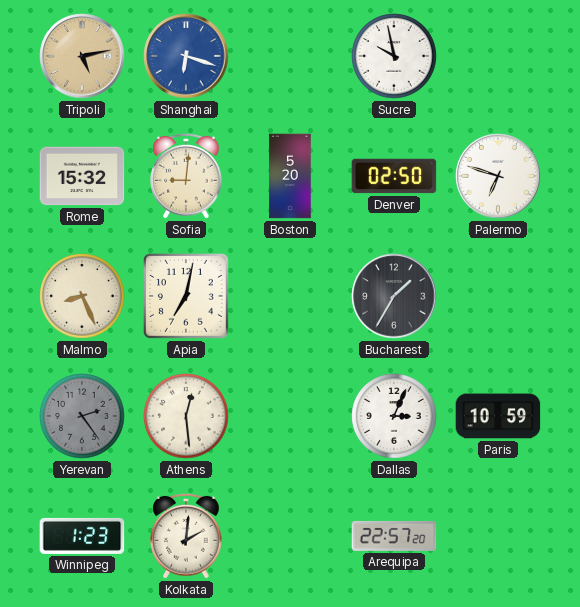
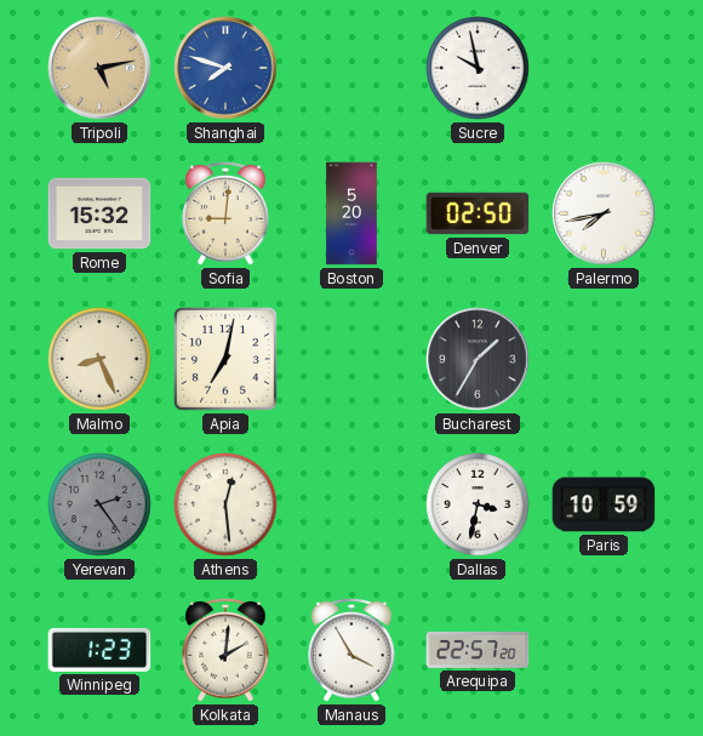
Shanghai: 6:18 -> 7:48
Palermo: 6:48 -> 7:43
Dallas: 3:04 -> 3:32
Manaus: none -> 3:55
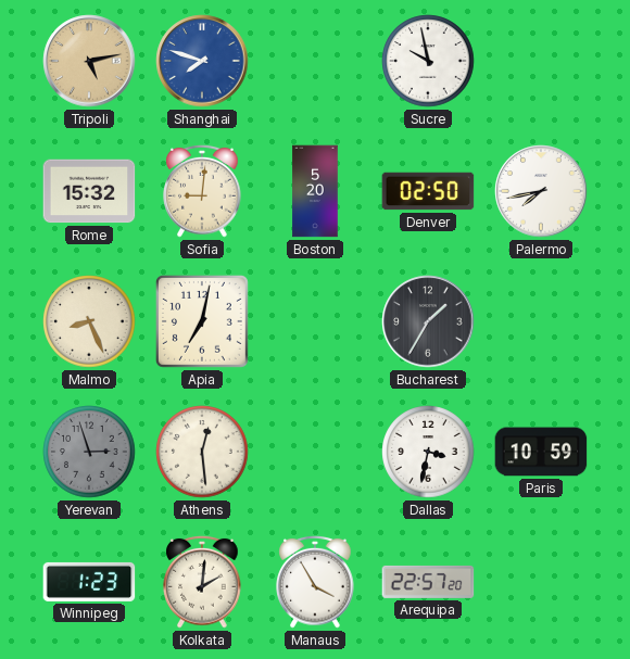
Yerevan: 2:24 -> 2:57
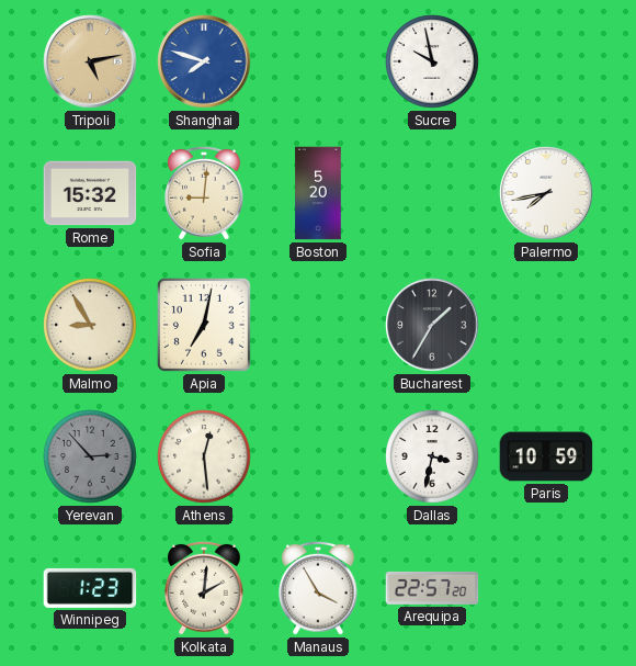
Denver: 02:50 -> none
Malmo: 8:26 -> 8:55
Yerevan: 2:57 -> 2:53
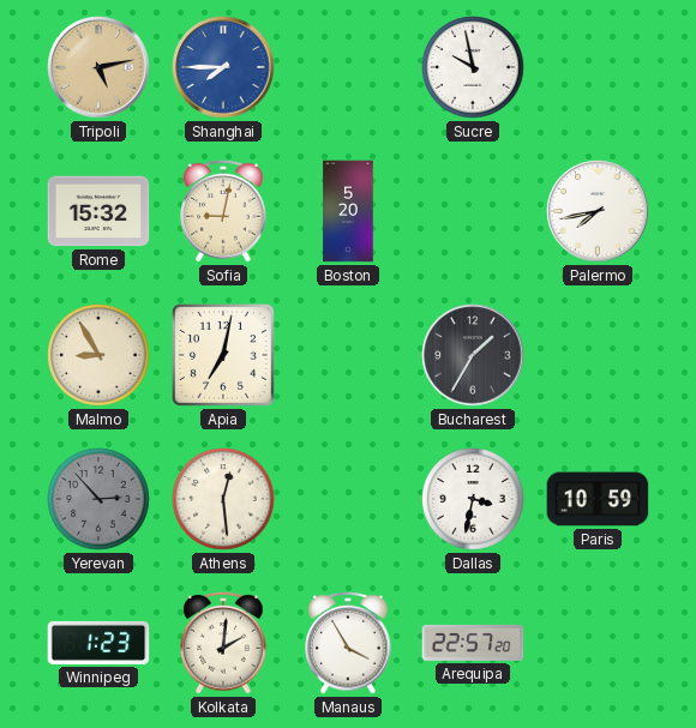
Shanghai: 7:48 -> 7:45
Sofia: 9:01 -> 9:02
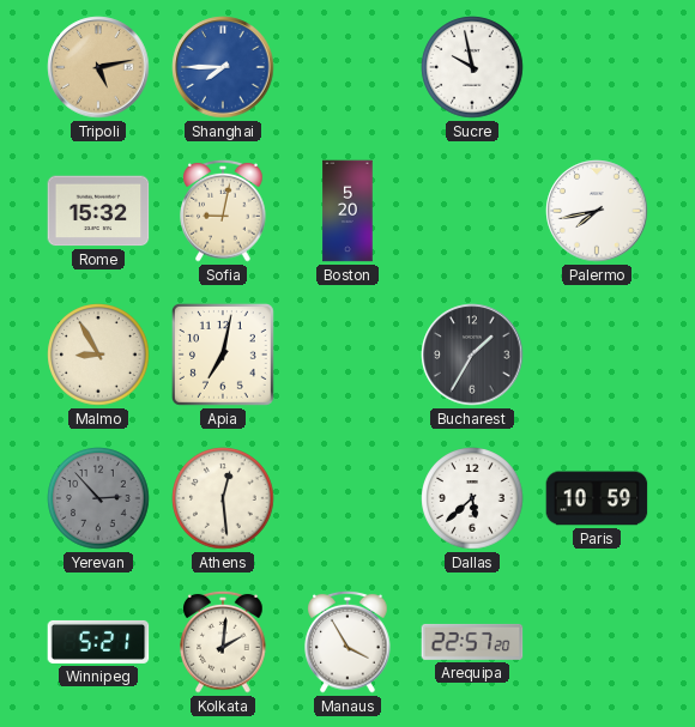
Dallas: 3:32 -> 5:38
Winnipeg: 1:23 -> 5:21
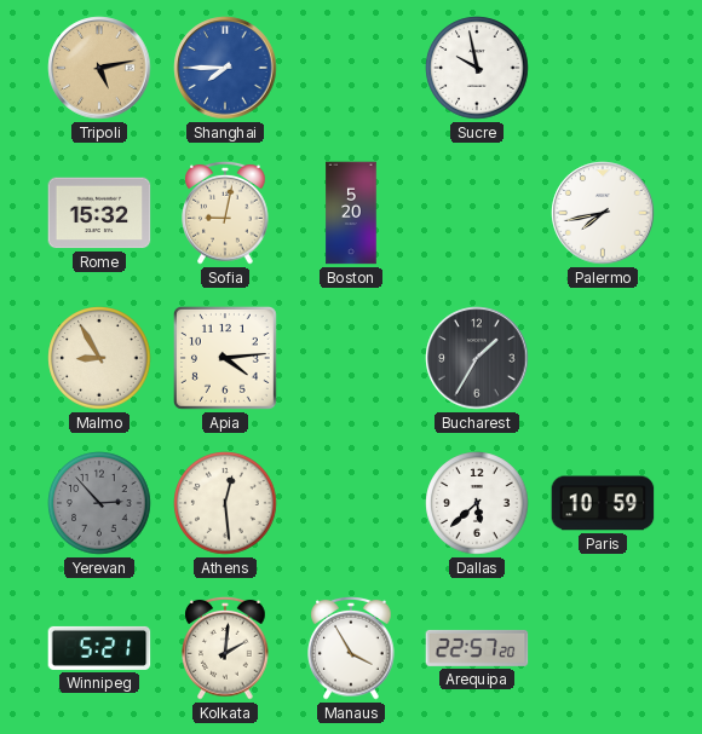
Apia: 7:02 -> 4:14
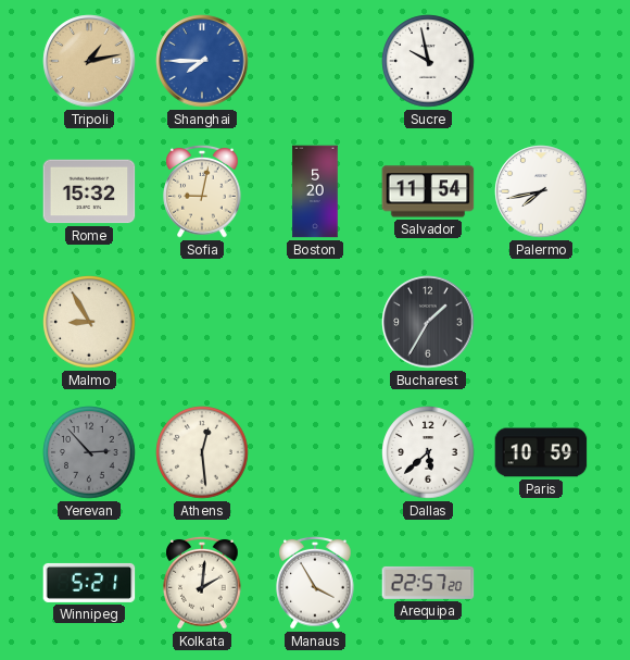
Tripoli: 5:13 -> 1:13
Salvador: none -> 11:54
Apia: 4:14 -> none
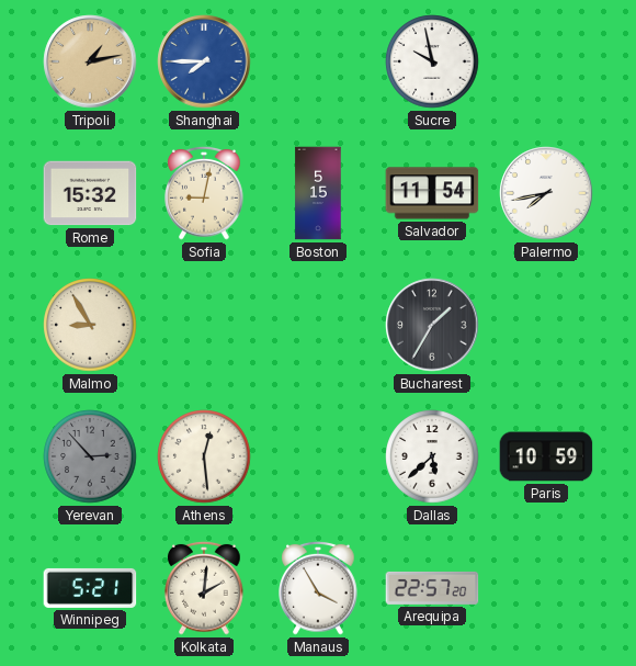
Boston: 5:20 -> 5:15
